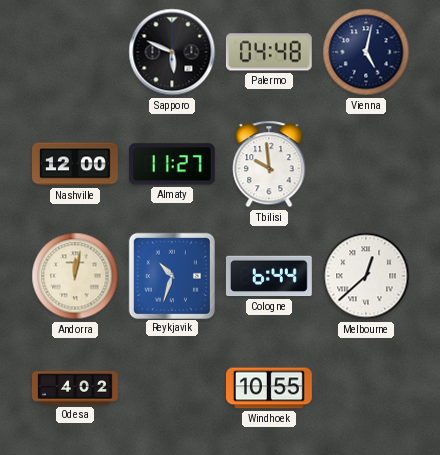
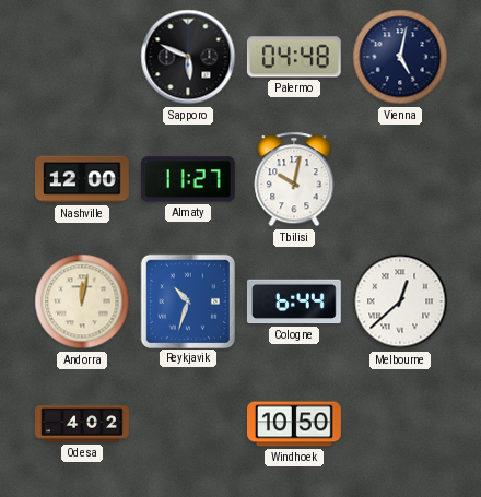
Tbilisi: 9:59 -> 10:02
Windhoek: 10:55 -> 10:50
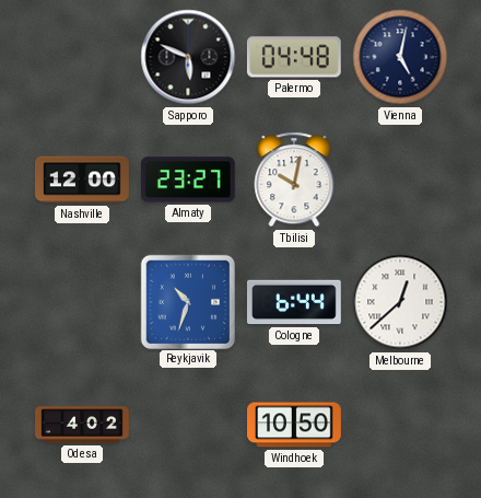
Almaty: 11:27 -> 23:27
Andorra: 12:02 -> none
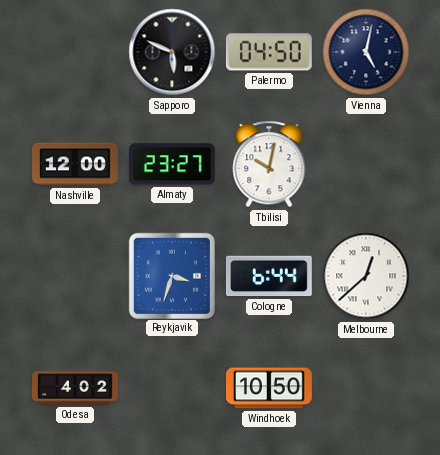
Palermo: 04:48 -> 04:50
Reykjavik: 10:33 -> 3:33
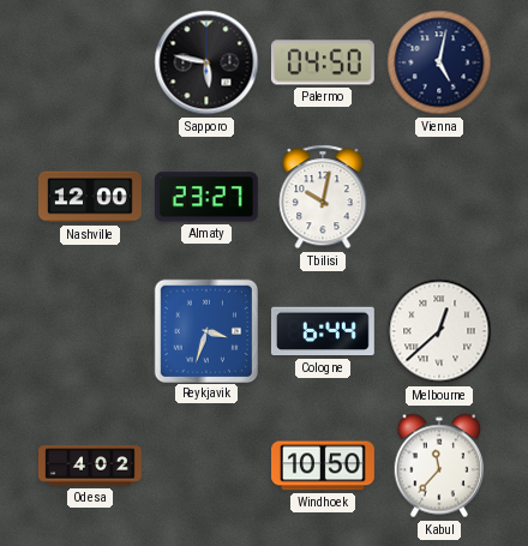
Sapporo: 5:49 -> 5:47
Kabul: none -> 11:37
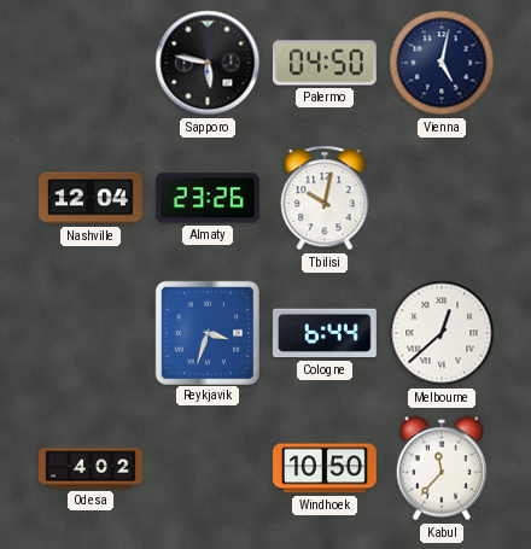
Nashville: 12:00 -> 12:04
Almaty: 23:27 -> 23:26
